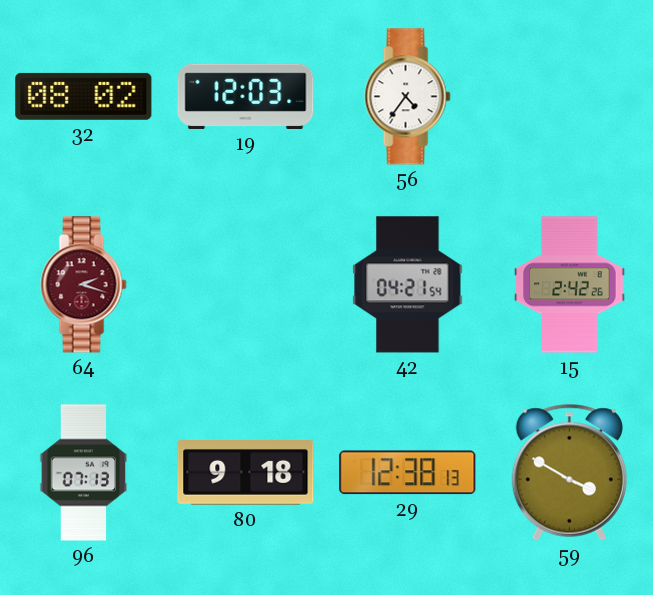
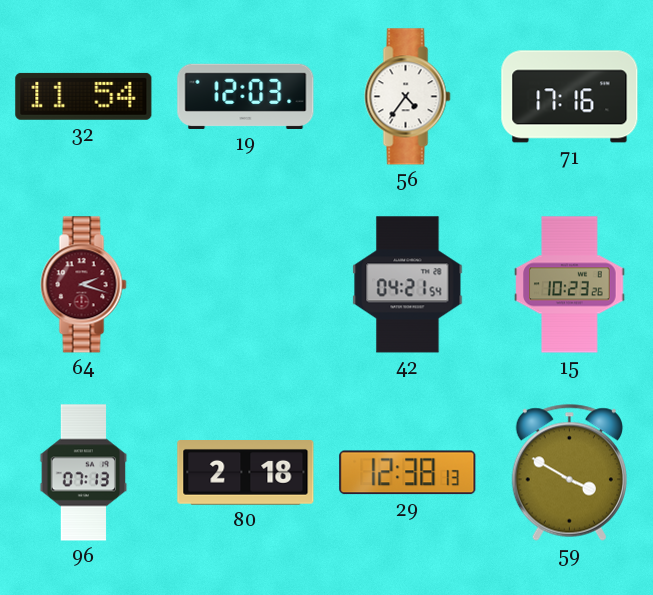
32: 08:02 -> 11:54
71: none -> 17:16
15: 2:42 -> 10:23
80: 9:18 -> 2:18
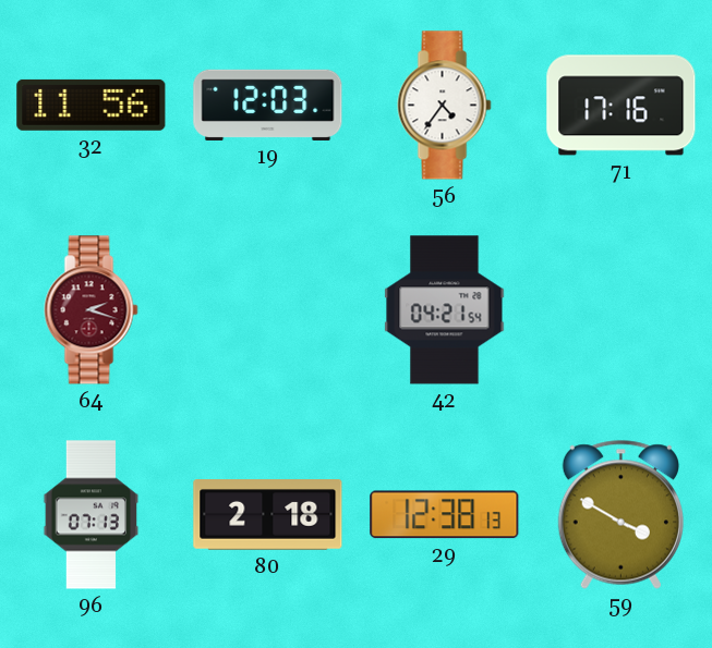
32: 11:54 -> 11:56
15: 10:23 -> none
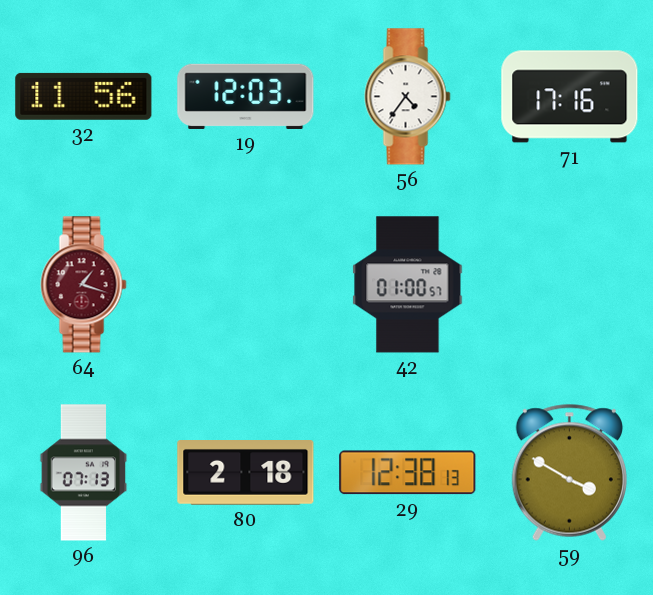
64: 2:18 -> 1:18
42: 04:21 -> 01:00
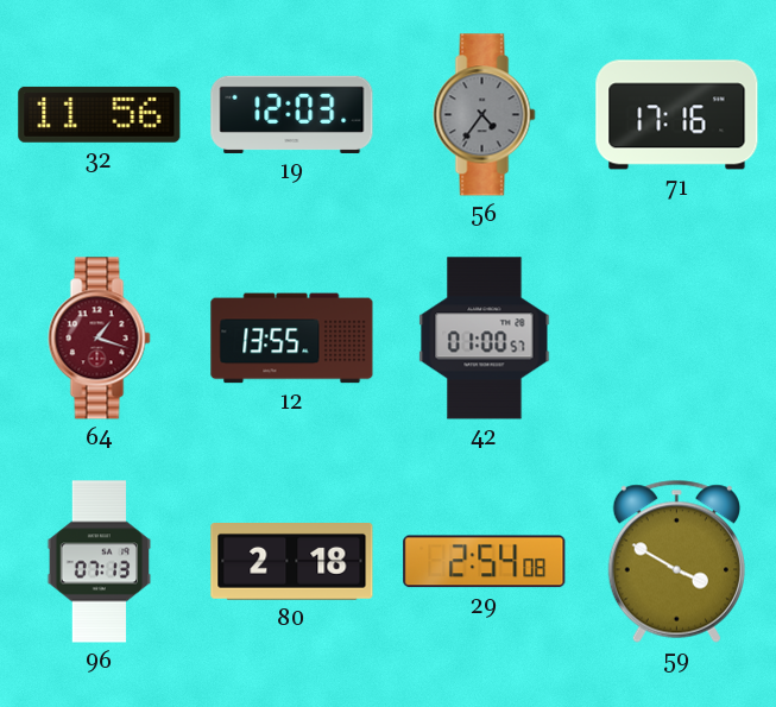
56 dial: white -> grey
12: none -> 13:55
29: 12:38 -> 2:54
